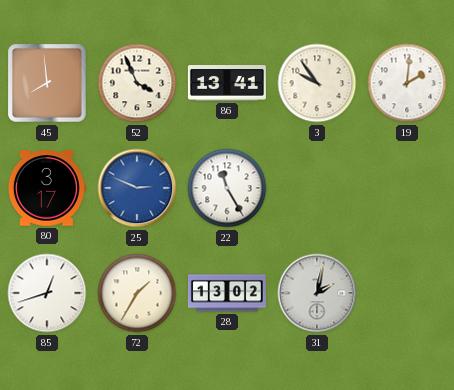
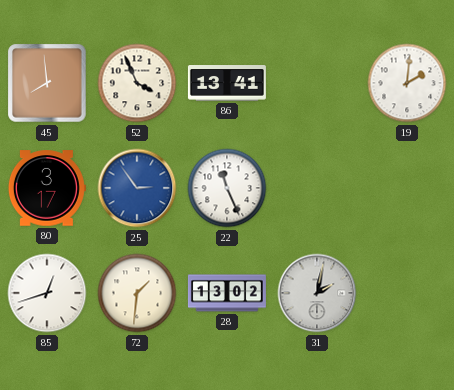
3: 9:54 -> none
25: 2:49 -> 2:54
22: 11:25 -> 11:26
72: 1:35 -> 1:31
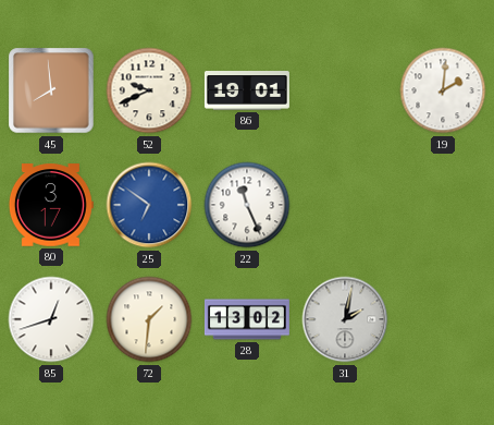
52: 3:56 -> 9:41
86: 13:41 -> 19:01
25: 2:54 -> 6:51
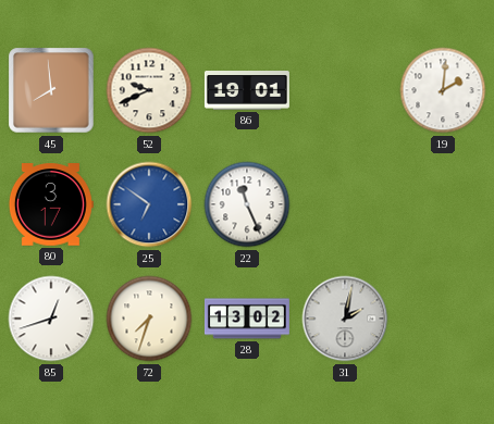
72: 1:31 -> 7:33
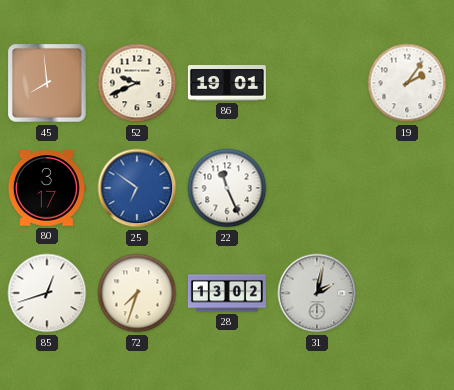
19: 2:01 -> 2:06
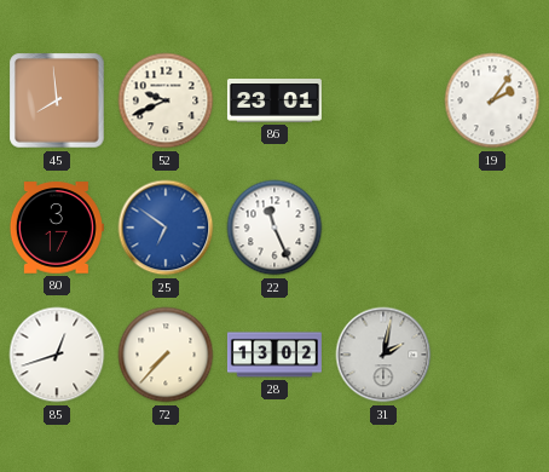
86: 19:01 -> 23:01
72: 7:33 -> 7:37
